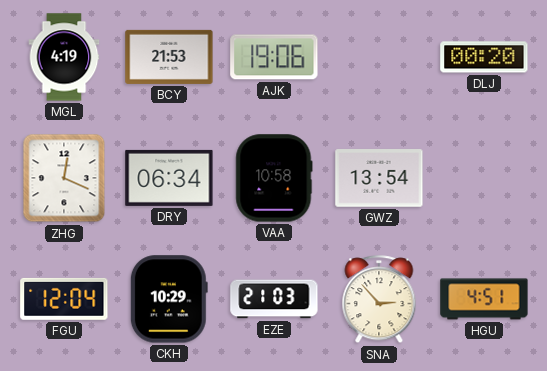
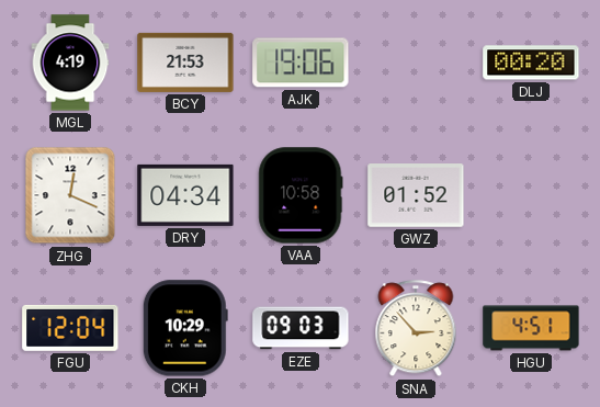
DRY: 06:34 -> 04:34
GWZ: 13:54 -> 01:52
EZE: 21:03 -> 09:03
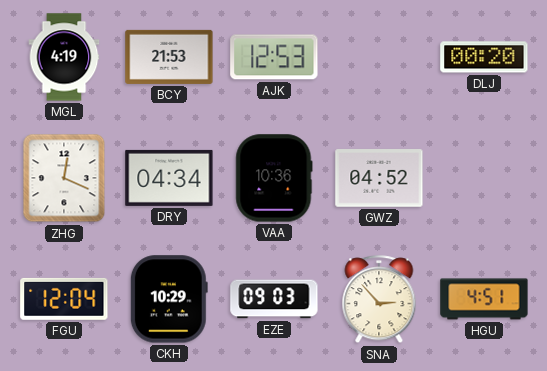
AJK: 19:06 -> 12:53
VAA: 10:58 -> 10:36
GWZ: 01:52 -> 04:52
